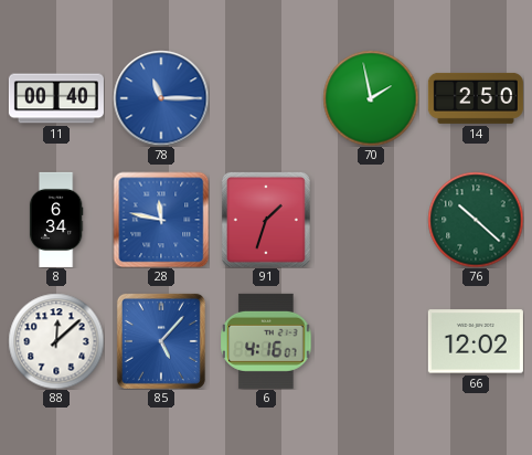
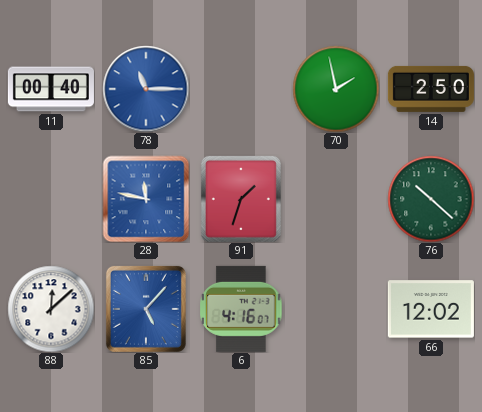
8: 6:34 -> none
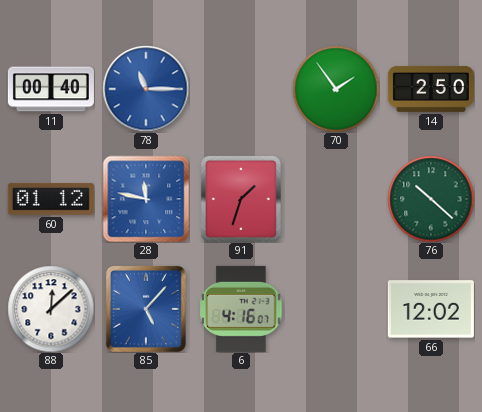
70: 1:58 -> 1:54
60: none -> 01:12
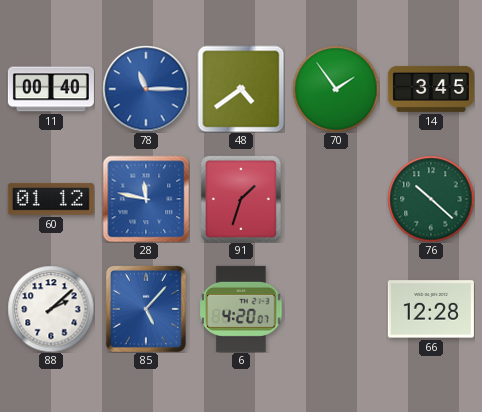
48: none -> 4:39
14: 2:50 -> 3:45
88: 12:08 -> 2:08
6: 4:16 -> 4:20
66: 12:02 -> 12:28
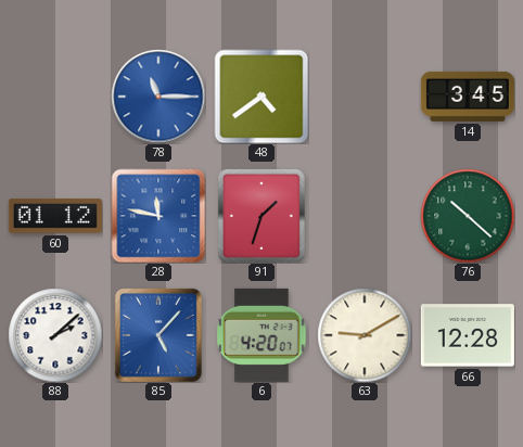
11: 00:40 -> none
70: 1:54 -> none
63: none -> 9:10
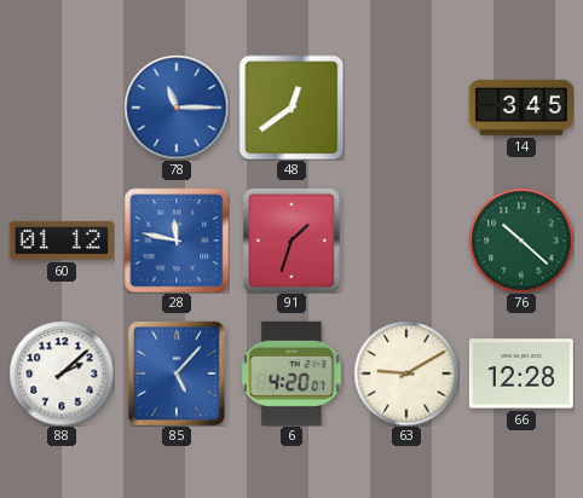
48: 4:39 -> 12:39
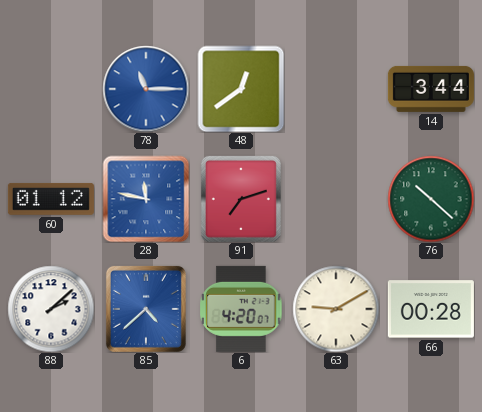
14: 3:45 -> 3:44
91: 1:33 -> 7:12
85: 5:07 -> 4:38
66: 12:28 -> 00:28
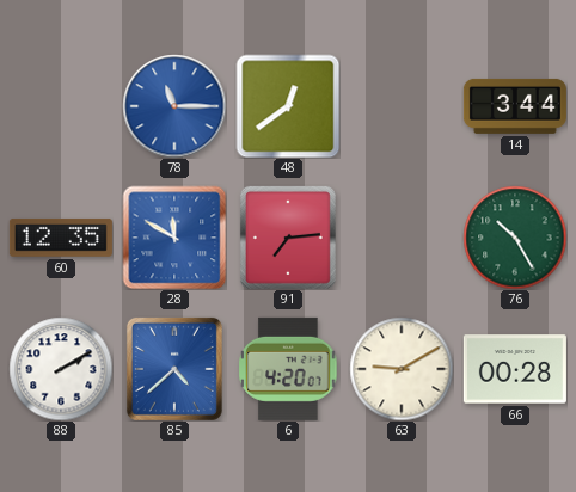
60: 01:12 -> 12:35
28: 11:47 -> 11:50
91: 7:12 -> 7:14
76: 10:22 -> 10:25
88: 2:08 -> 2:10
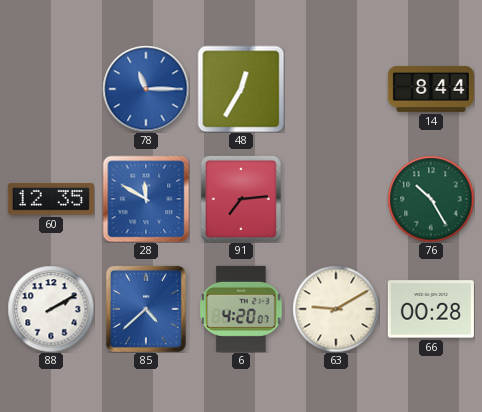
48: 12:39 -> 12:35
14: 3:44 -> 8:44
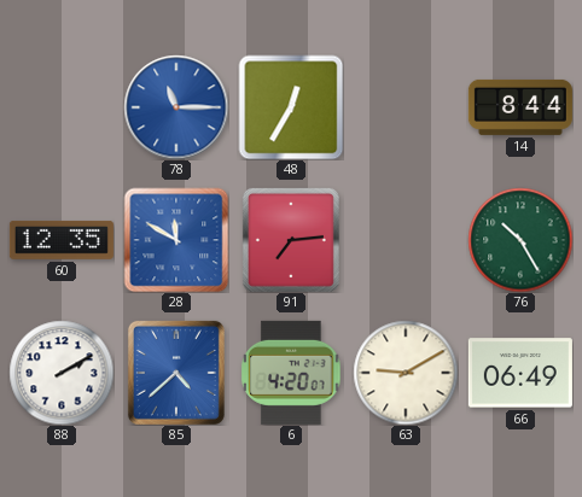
66: 00:28 -> 06:49
